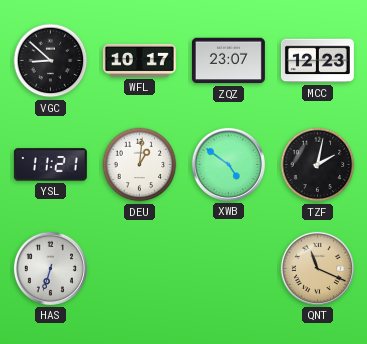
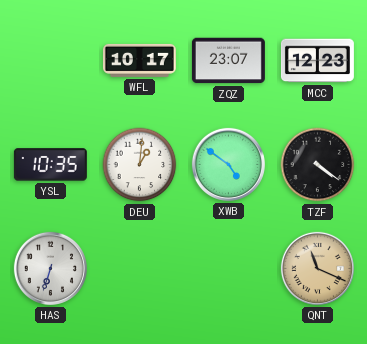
VGC: 8:52 -> none
YSL: 11:21 -> 10:35
TZF: 2:02 -> 4:21
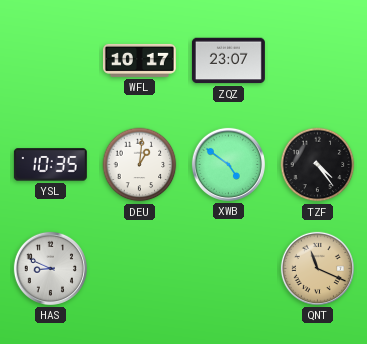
MCC: 12:23 -> none
TZF: 4:21 -> 4:24
HAS: 6:33 -> 8:49
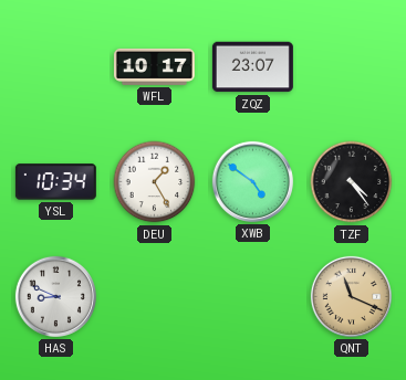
YSL: 10:35 -> 10:34
DEU: 1:01 -> 1:25
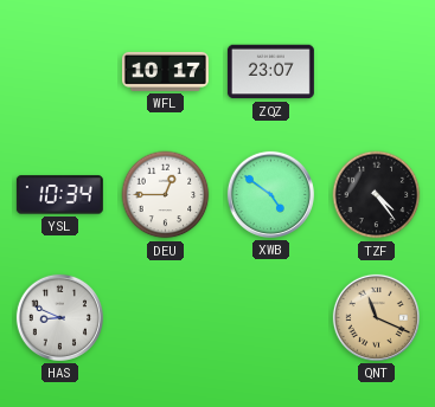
DEU: 1:25 -> 12:45
